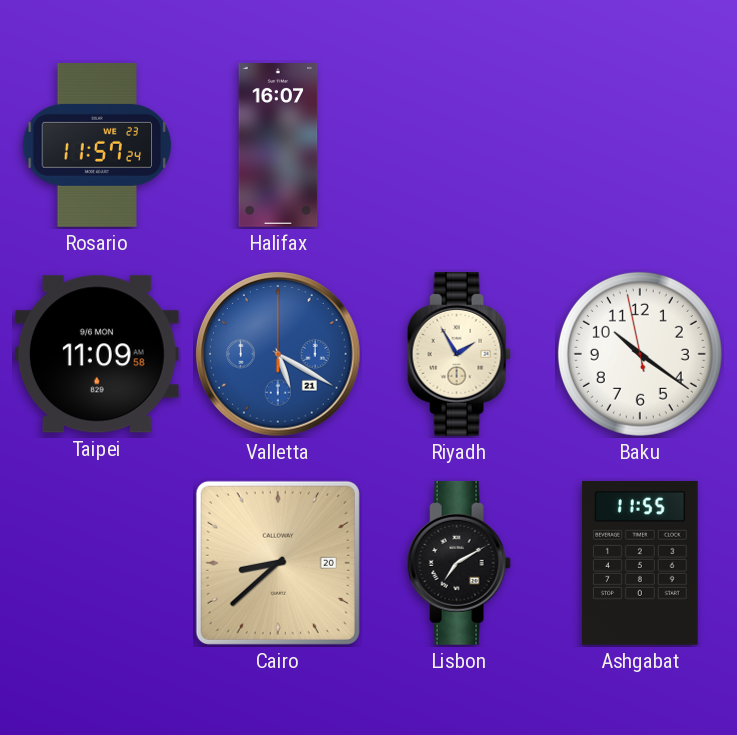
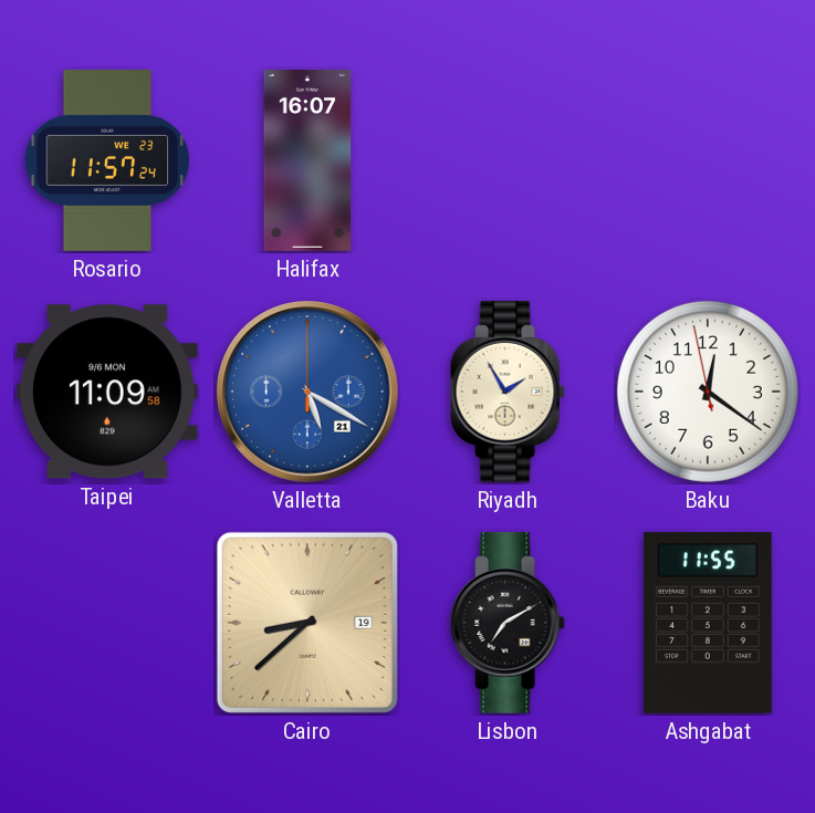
Baku: 10:20 -> 12:20
Cairo date: 20 -> 19
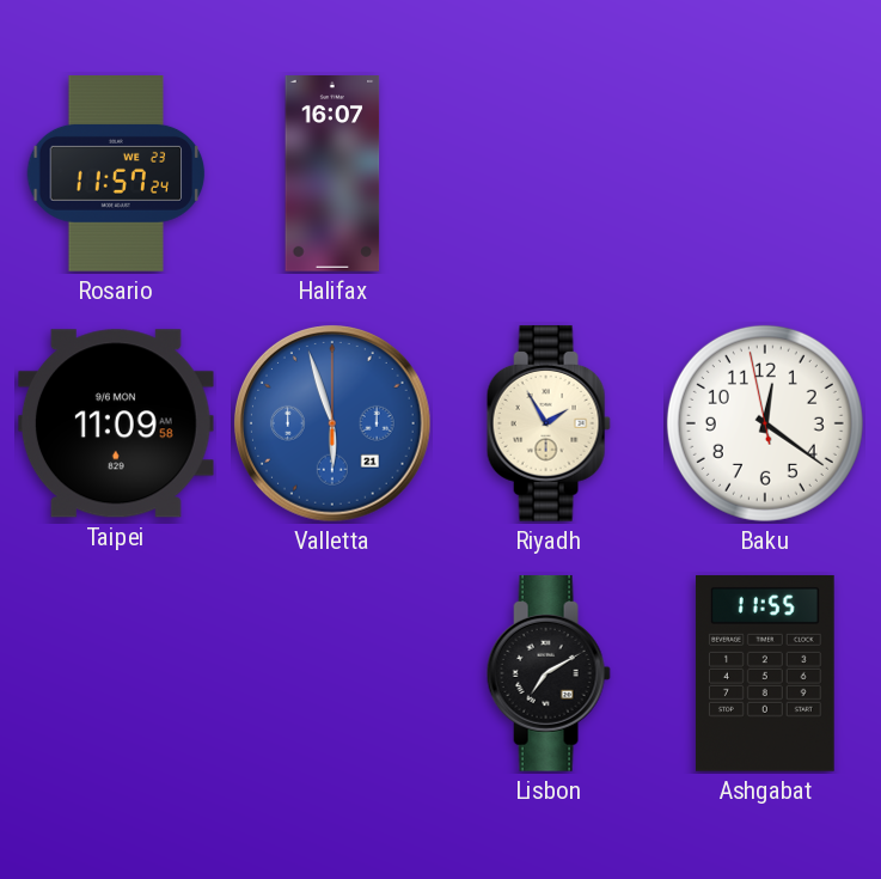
Valletta: 5:20 -> 5:57
Cairo: 8:38 -> none
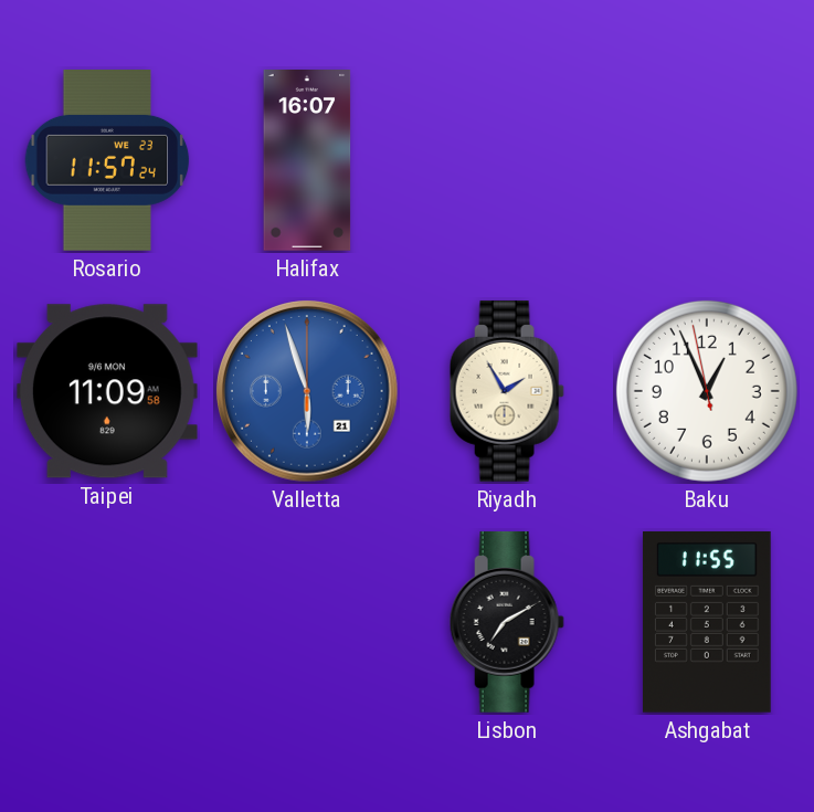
Baku: 12:20 -> 12:55
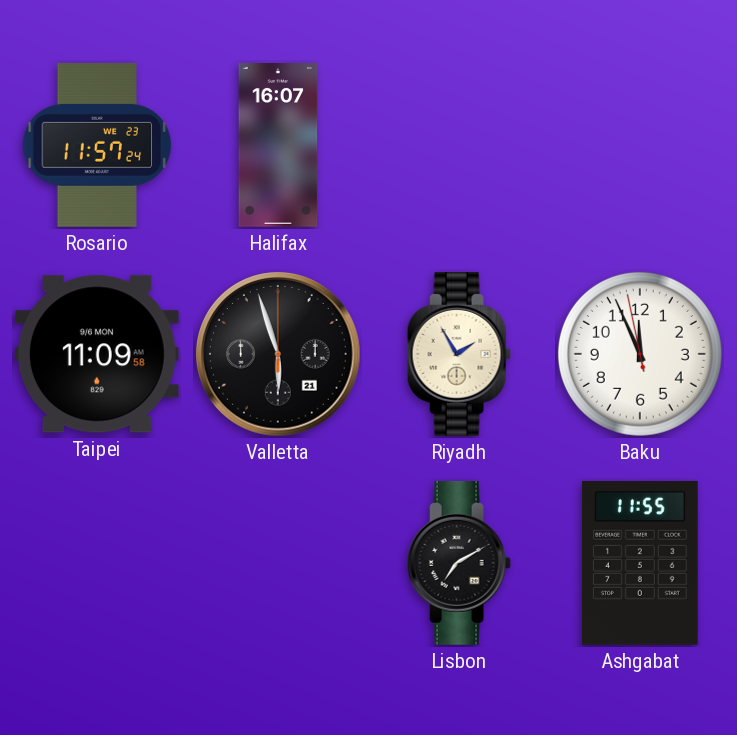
Valletta dial: blue -> black
Baku: 12:55 -> 11:55
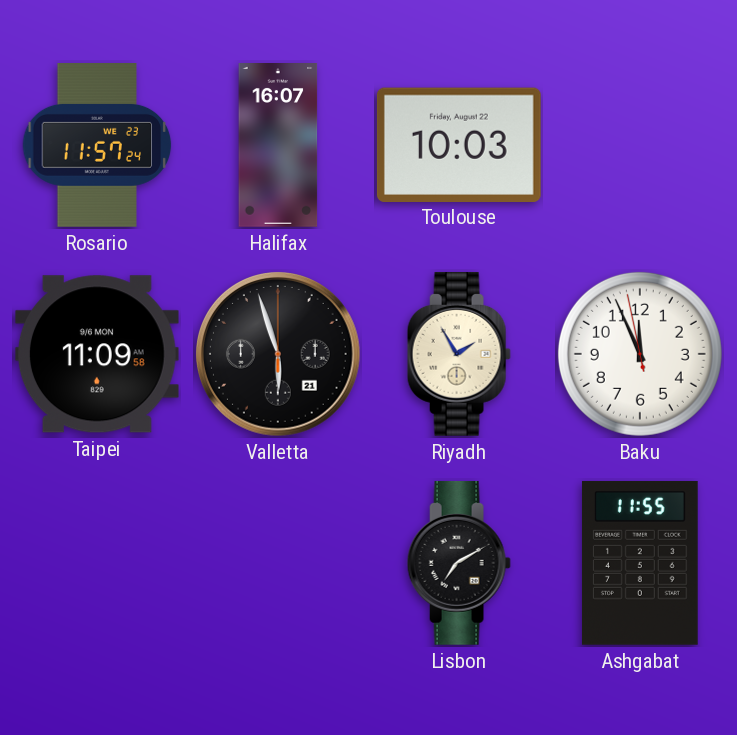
Toulouse: none -> 10:03
